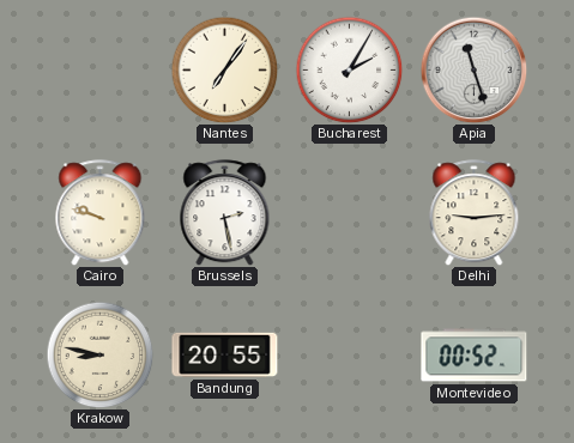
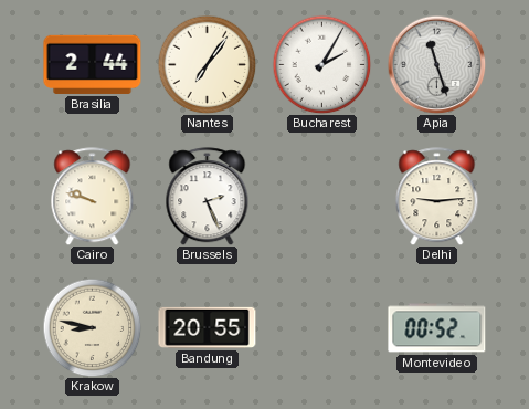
Brasilia: none -> 2:44
Brussels: 2:28 -> 2:26
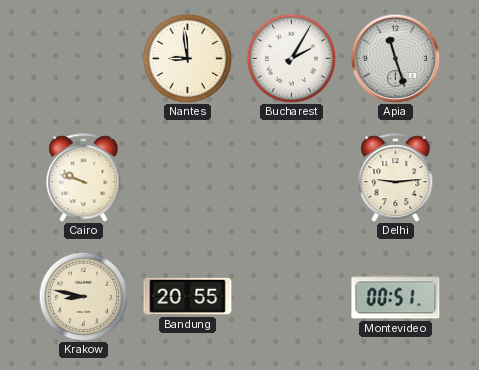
Brasilia: 2:44 -> none
Nantes: 7:06 -> 8:59
Brussels: 2:26 -> none
Montevideo: 00:52 -> 00:51
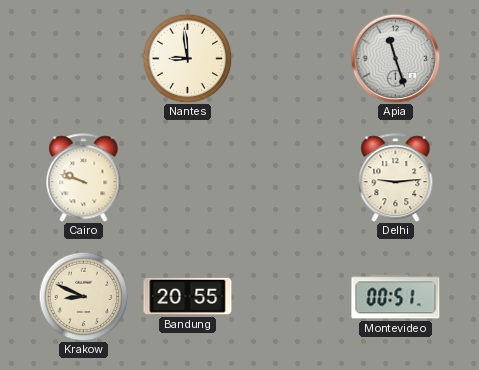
Bucharest: 2:05 -> none
Krakow: 8:47 -> 8:49
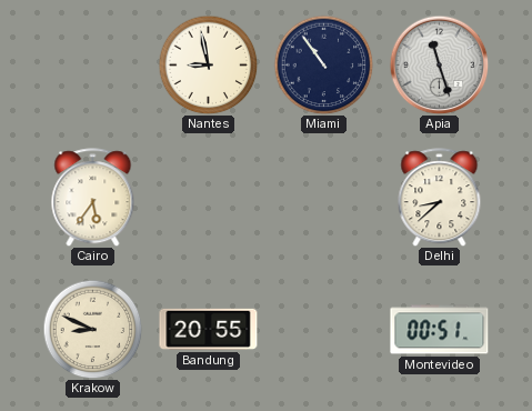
Nantes: 8:59 -> 8:58
Miami: none -> 10:54
Cairo: 9:48 -> 5:36
Delhi: 9:14 -> 8:38
